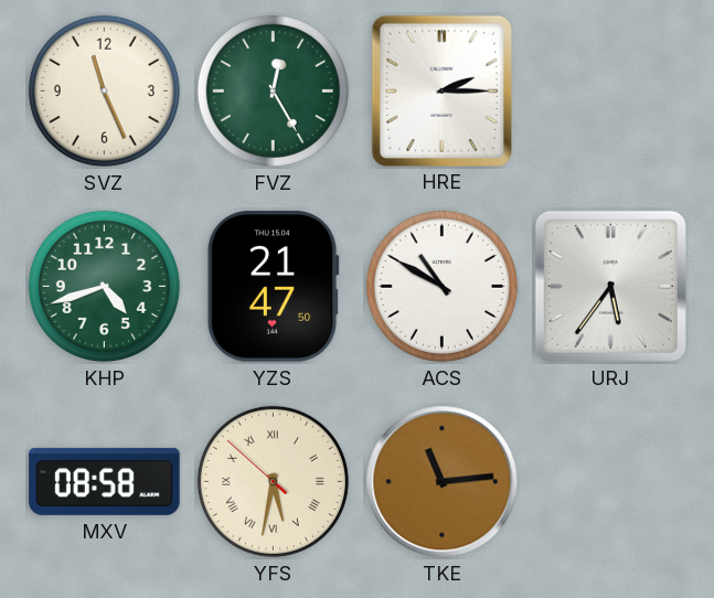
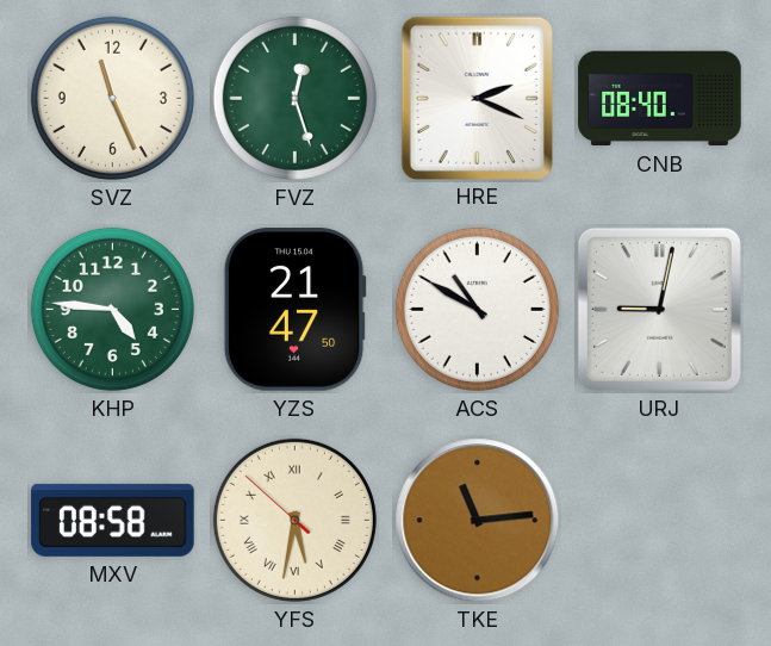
FVZ: 12:25 -> 12:27
HRE: 2:15 -> 2:19
CNB: none -> 08:40
KHP: 4:42 -> 4:46
URJ: 5:36 -> 9:02
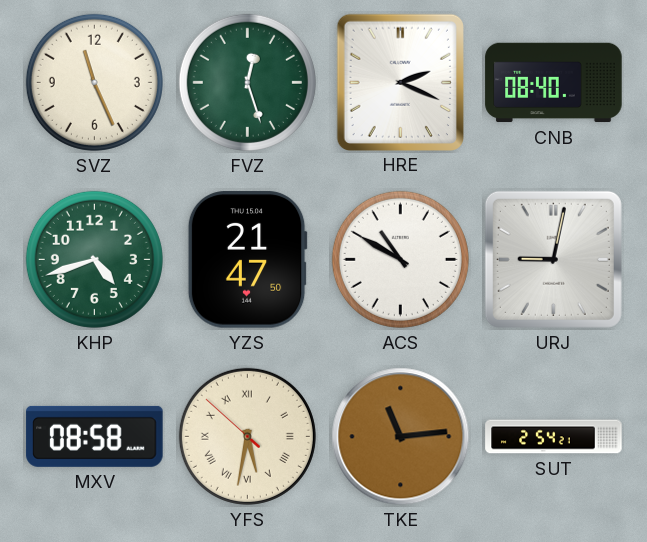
KHP: 4:46 -> 4:42
SUT: none -> 2:54
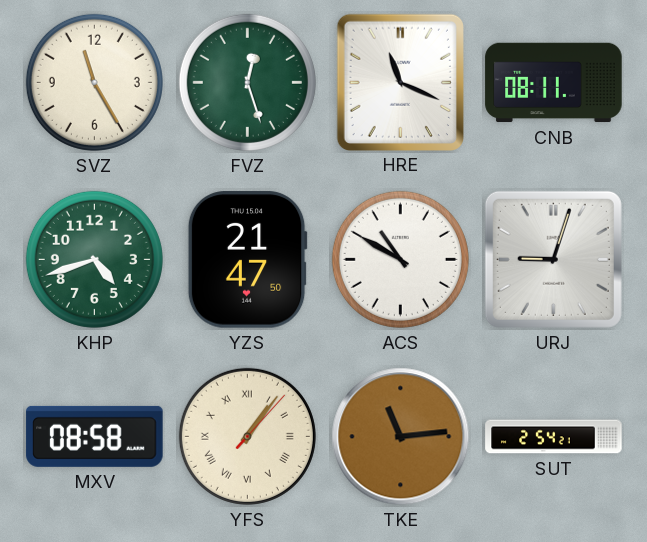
SVZ: 11:26 -> 11:25
HRE: 2:19 -> 11:19
CNB: 08:40 -> 08:11
URJ: 9:02 -> 9:03
YFS: 5:31 -> 1:06
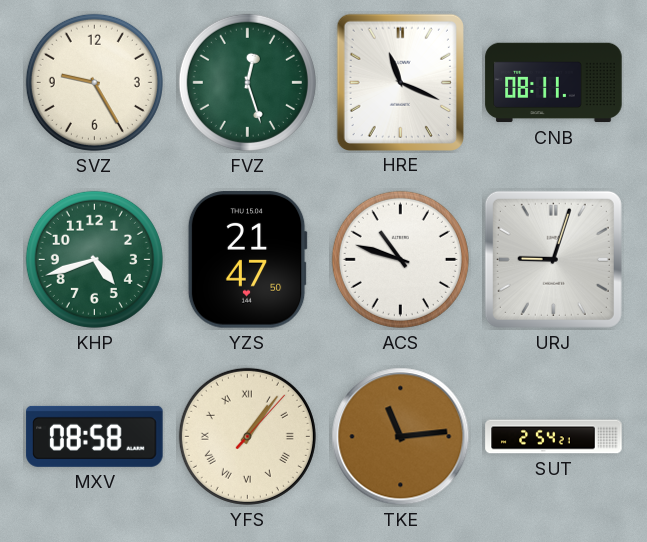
SVZ: 11:25 -> 9:25
ACS: 10:50 -> 10:48
